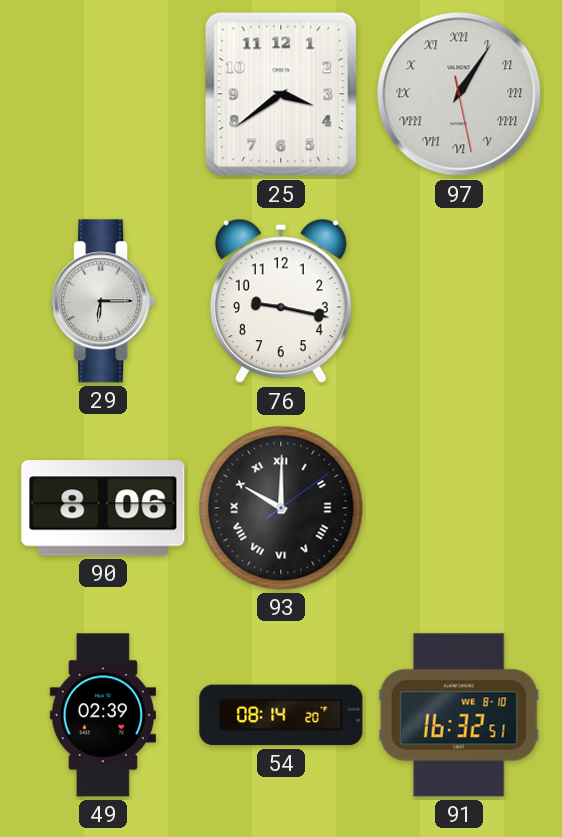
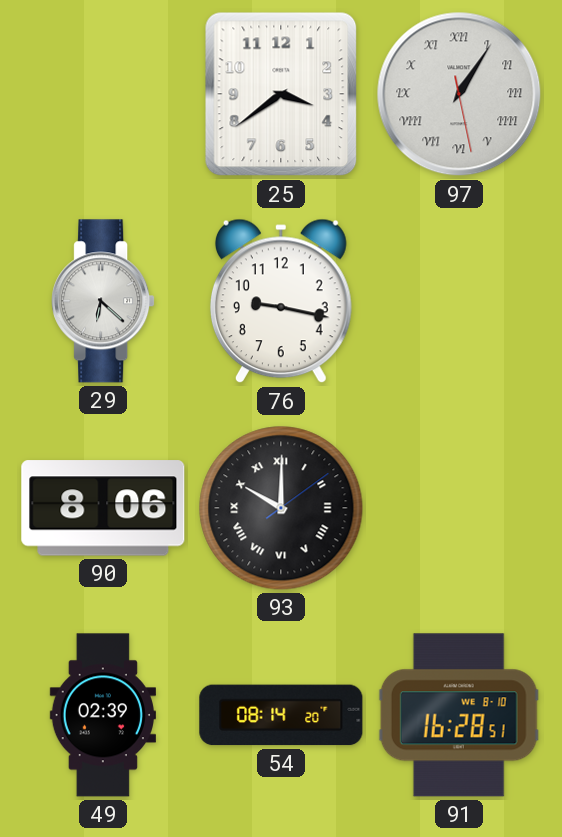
29: 6:15 -> 6:22
91: 16:32 -> 16:28
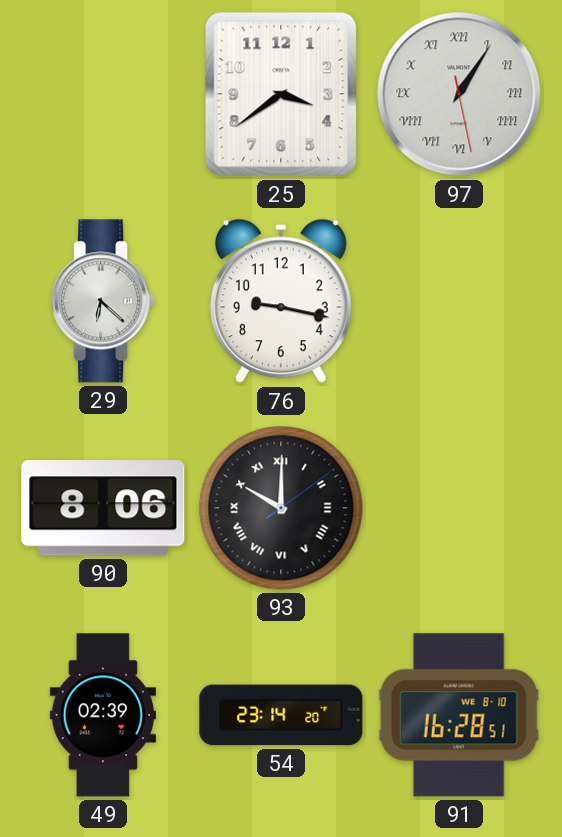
54: 08:14 -> 23:14
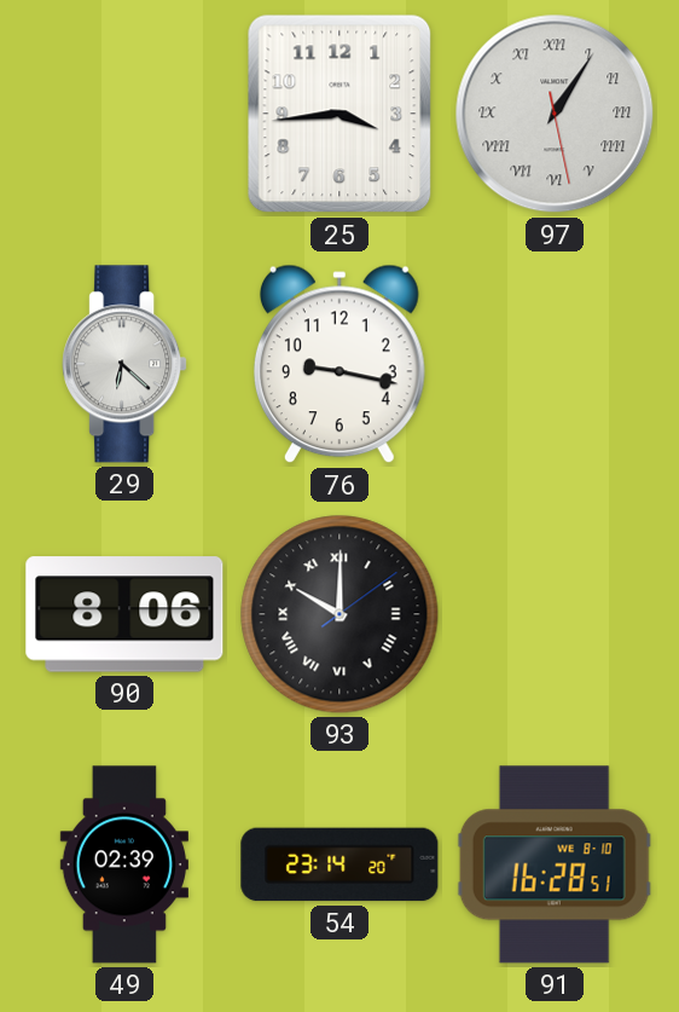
25: 3:39 -> 3:44
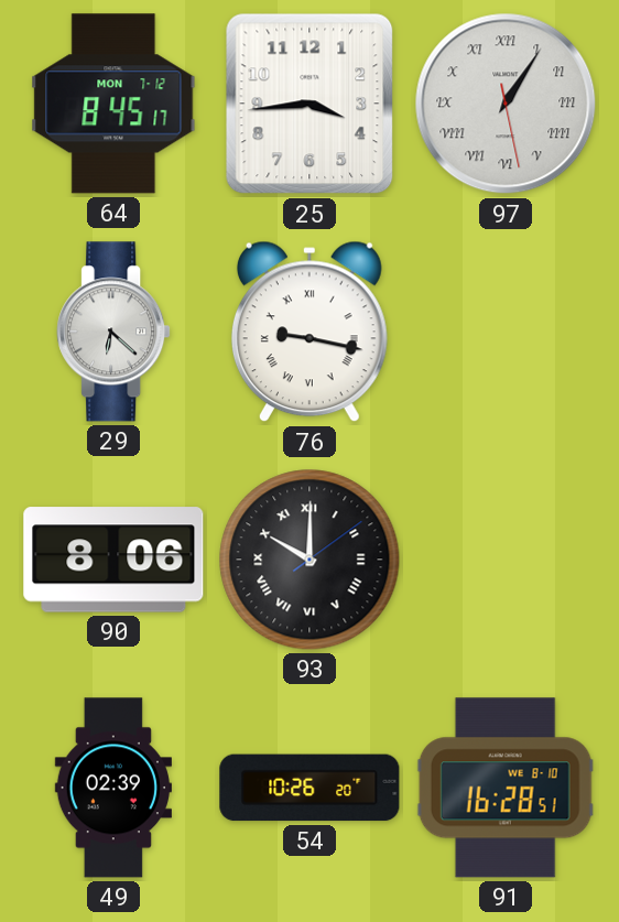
64: none -> 8:45
76 numerals: Arabic -> Roman
54: 23:14 -> 10:26
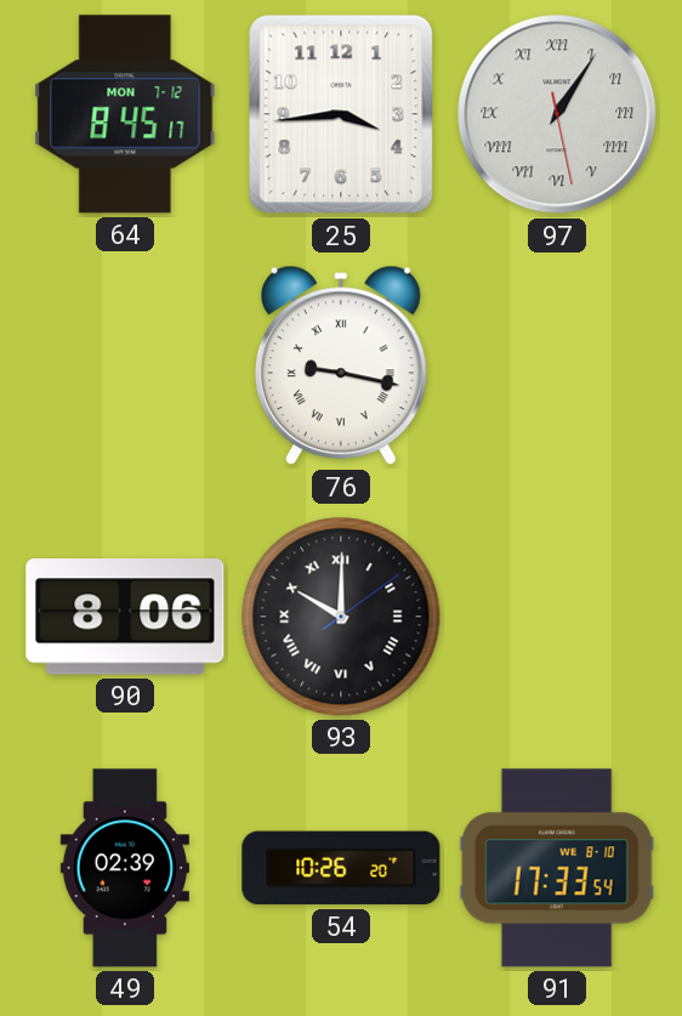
29: 6:22 -> none
91: 16:28 -> 17:33
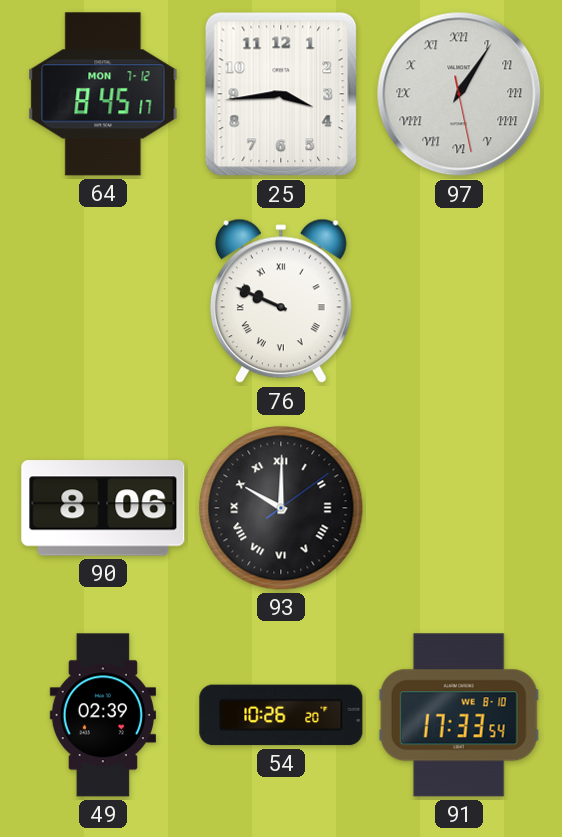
76: 9:17 -> 9:49
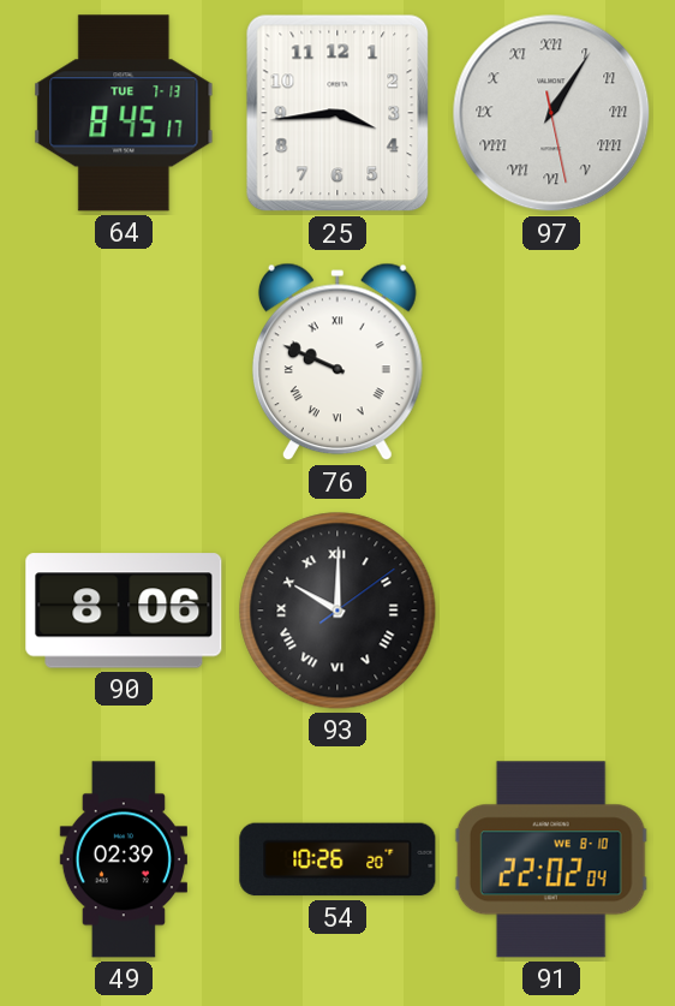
64 date: MON 7-12 -> TUE 7-13
91: 17:33 -> 22:02
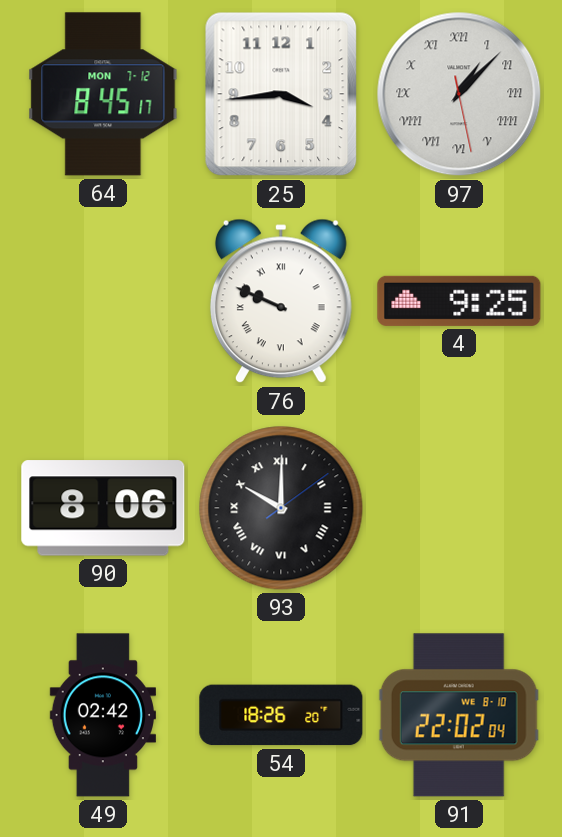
64 date: TUE 7-13 -> MON 7-12
97: 1:05 -> 1:07
4: none -> 9:25
49: 02:39 -> 02:42
54: 10:26 -> 18:26
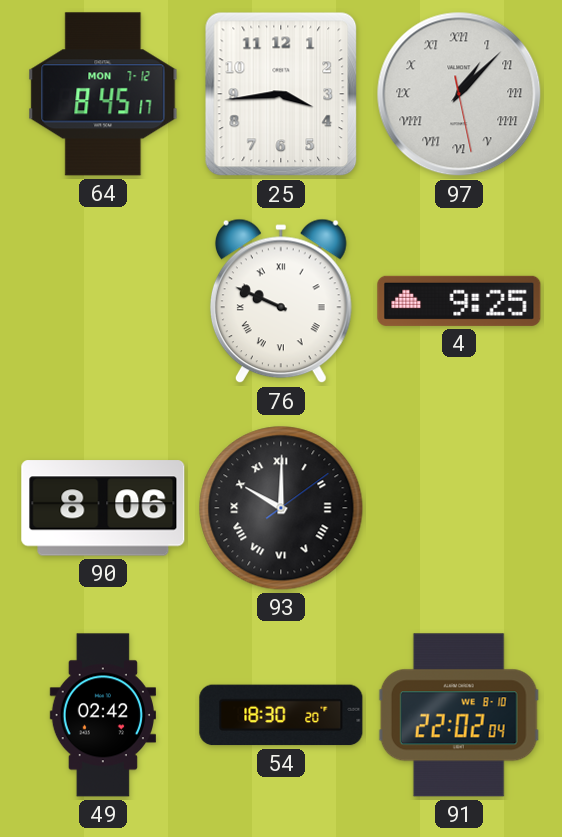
54: 18:26 -> 18:30
